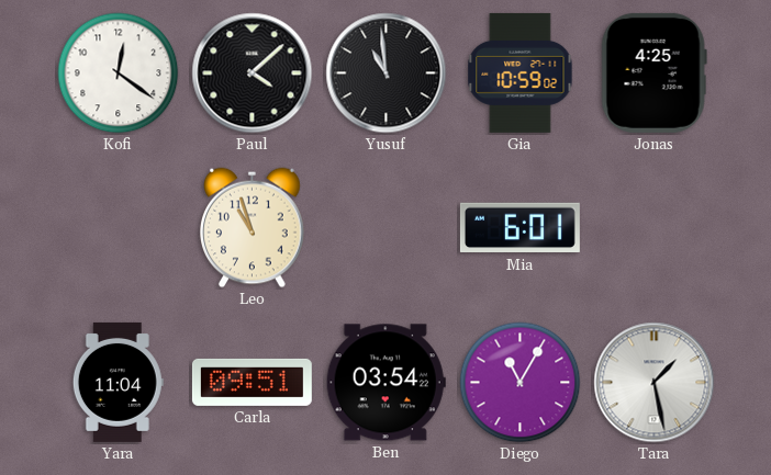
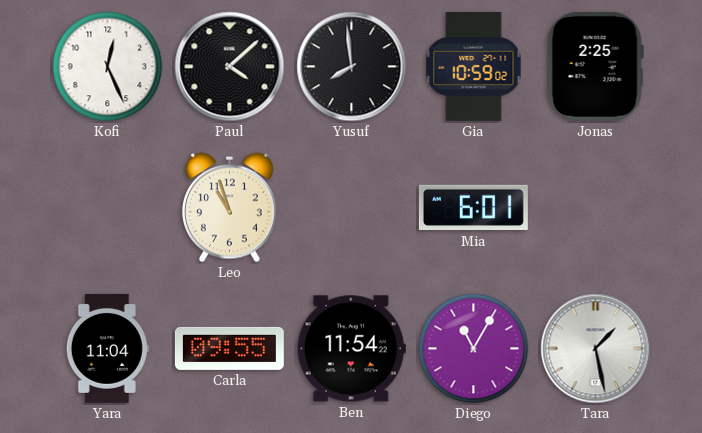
Kofi: 12:21 -> 12:26
Yusuf: 10:59 -> 7:59
Jonas: 4:25 -> 2:25
Carla: 09:51 -> 09:55
Ben: 03:54 -> 11:54
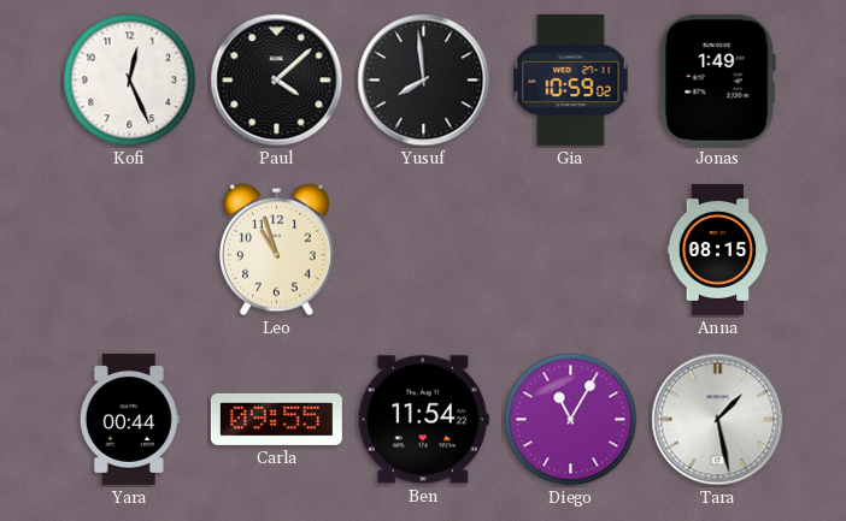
Jonas: 2:25 -> 1:49
Mia: 6:01 -> none
Anna: none -> 08:15
Yara: 11:04 -> 00:44
